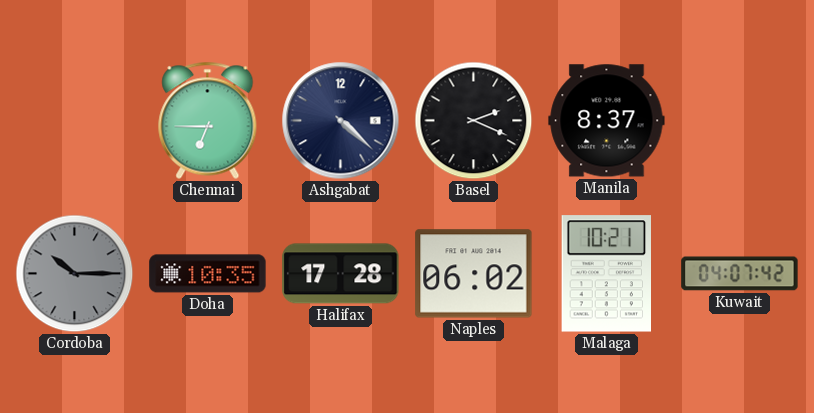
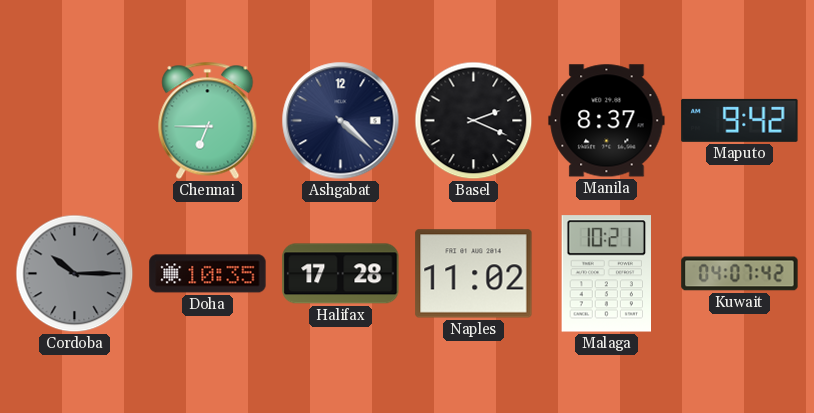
Maputo: none -> 9:42
Naples: 06:02 -> 11:02
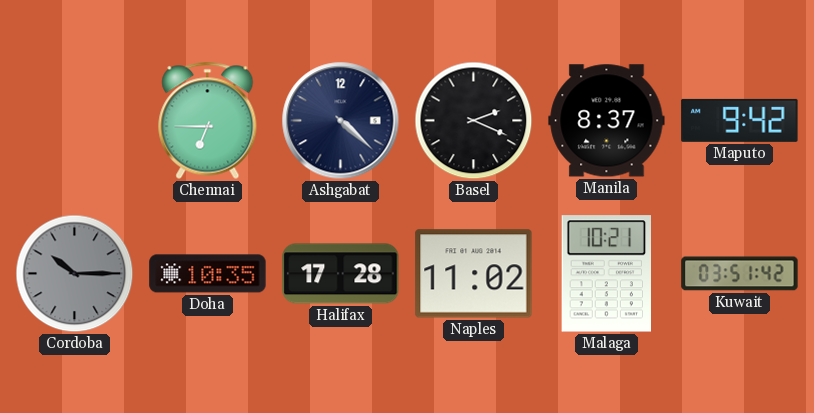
Kuwait: 04:07 -> 03:51
